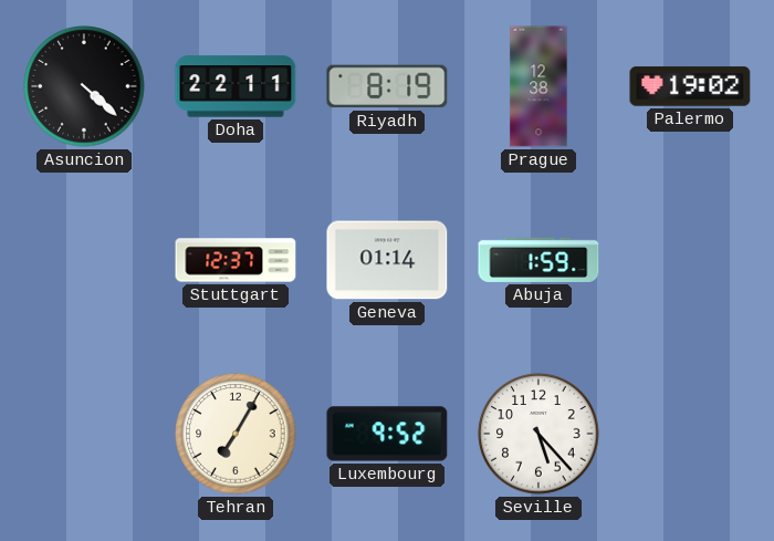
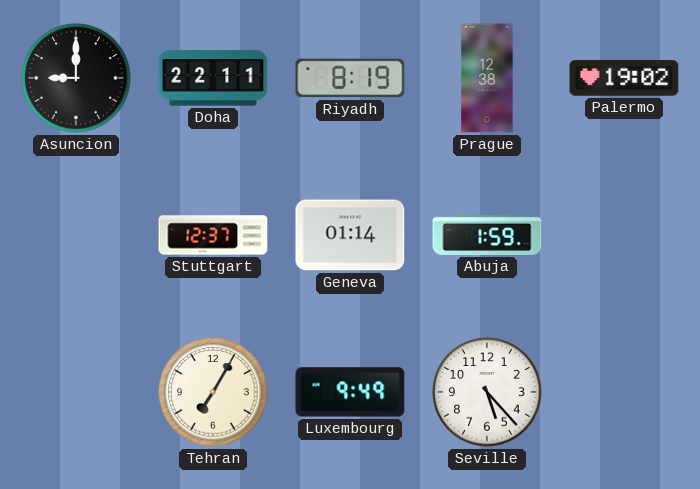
Asuncion: 4:22 -> 9:00
Luxembourg: 9:52 -> 9:49
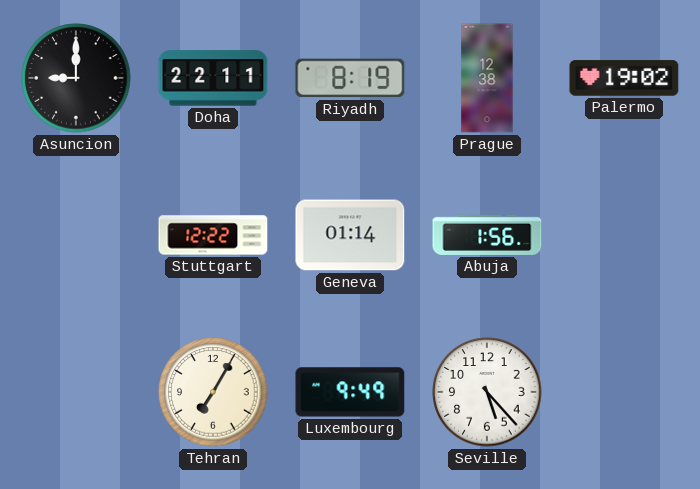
Stuttgart: 12:37 -> 12:22
Abuja: 1:59 -> 1:56
